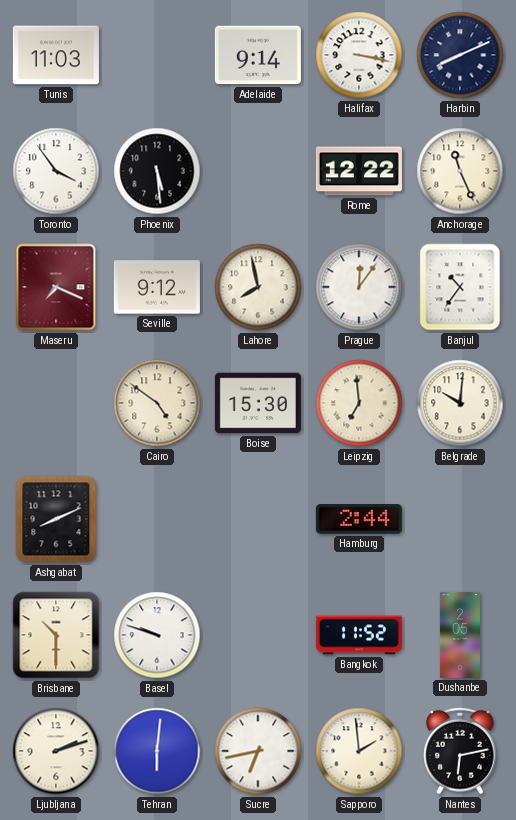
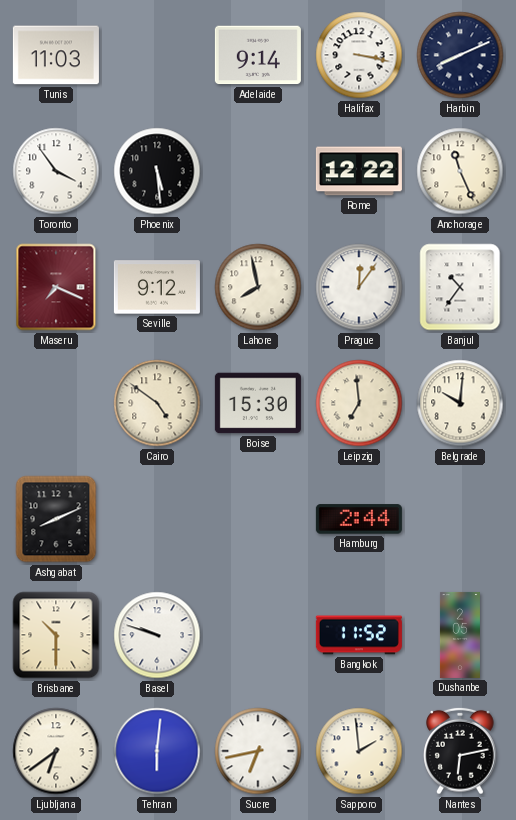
Ljubljana: 2:12 -> 6:39
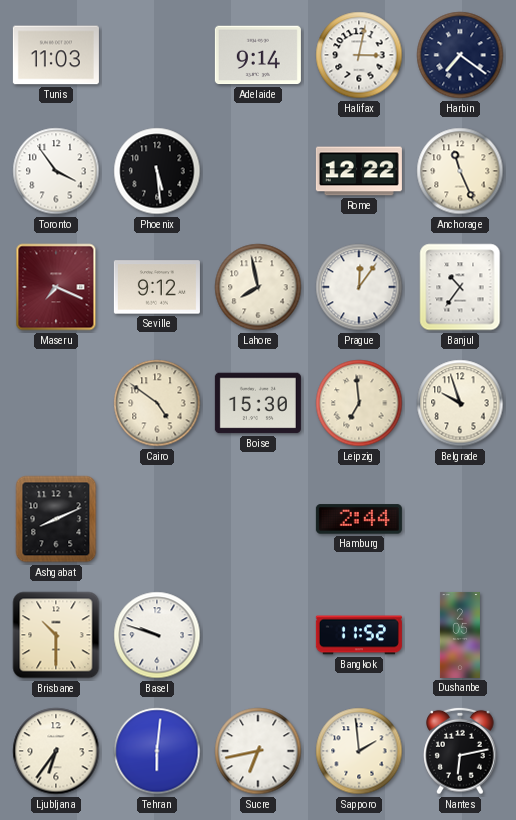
Halifax: 3:17 -> 3:02
Harbin: 8:11 -> 7:21
Belgrade: 10:01 -> 9:57
Ljubljana: 6:39 -> 6:36
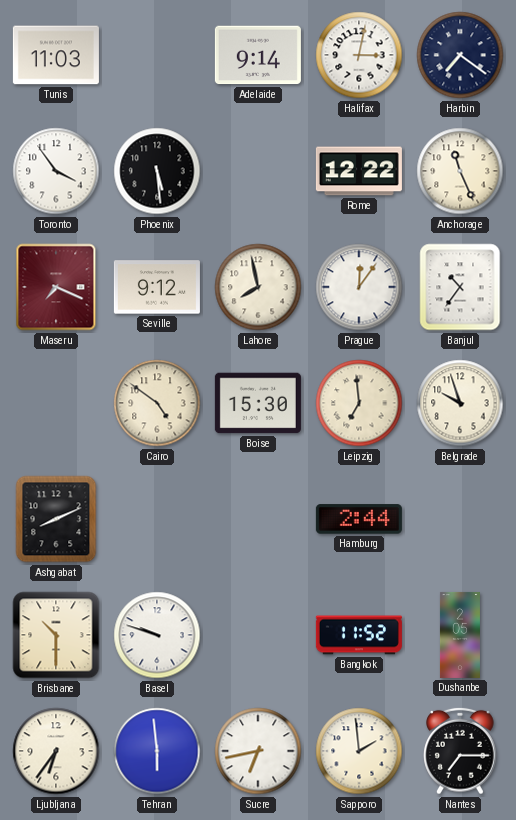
Tehran: 6:01 -> 5:59
Nantes: 6:13 -> 7:15
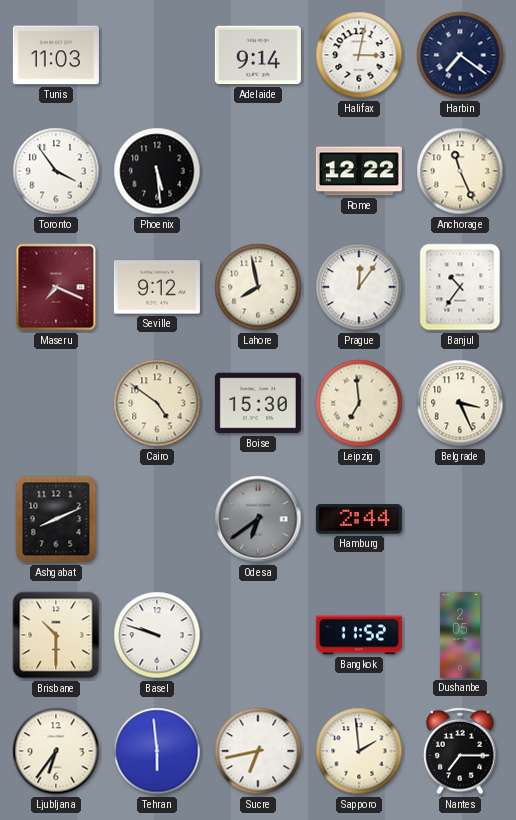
Belgrade: 9:57 -> 3:26
Odesa: none -> 6:39
